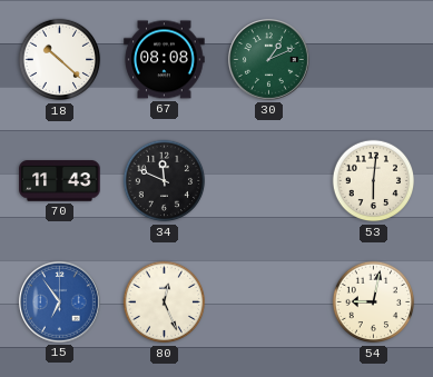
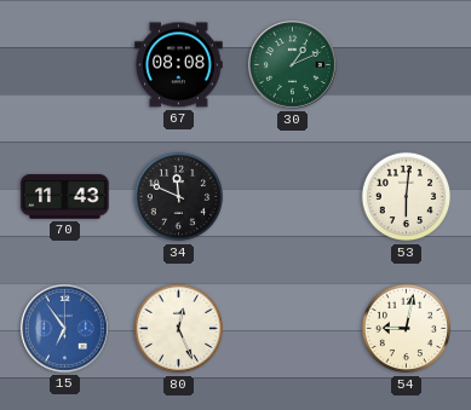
18: 10:22 -> none
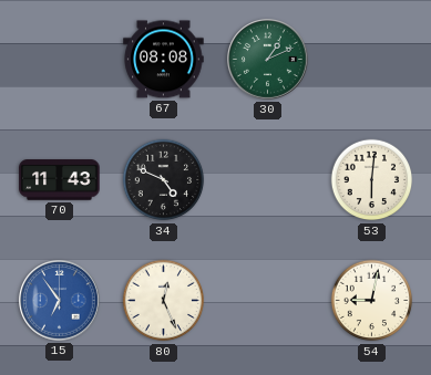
34: 11:49 -> 4:49
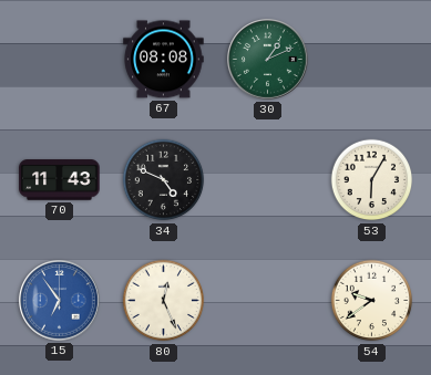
53: 6:01 -> 6:05
54: 9:02 -> 9:39
